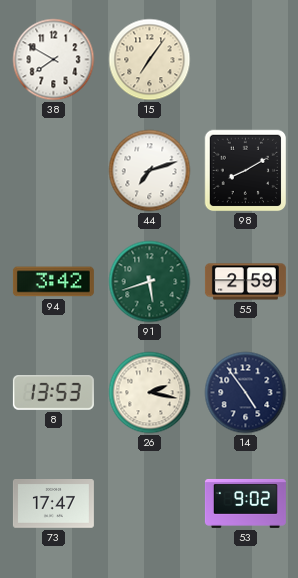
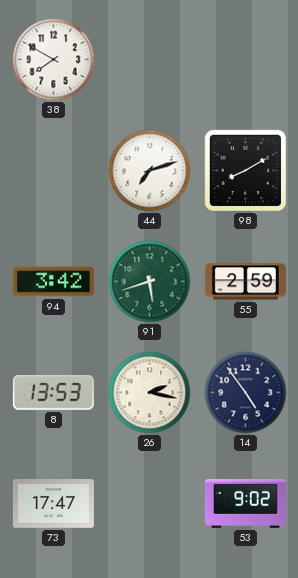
15: 7:06 -> none
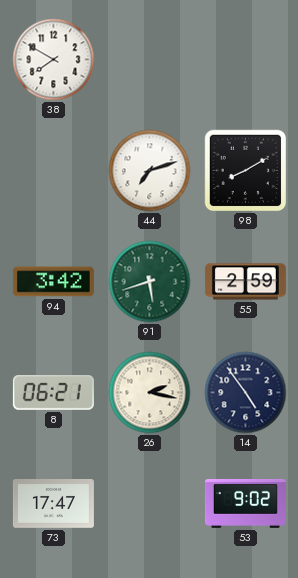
8: 13:53 -> 06:21
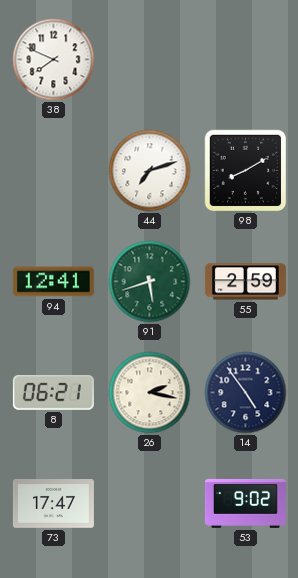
38: 7:50 -> 7:49
94: 3:42 -> 12:41
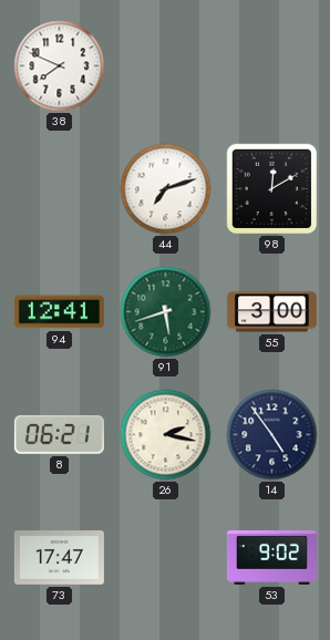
98: 8:10 -> 12:10
55: 2:59 -> 3:00
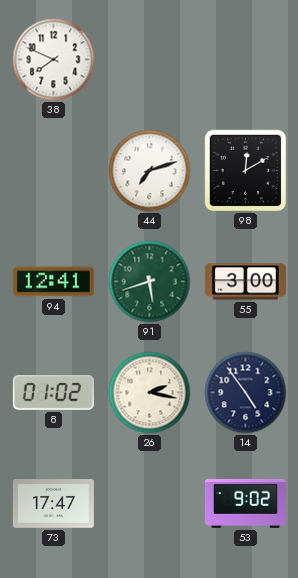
8: 06:21 -> 01:02
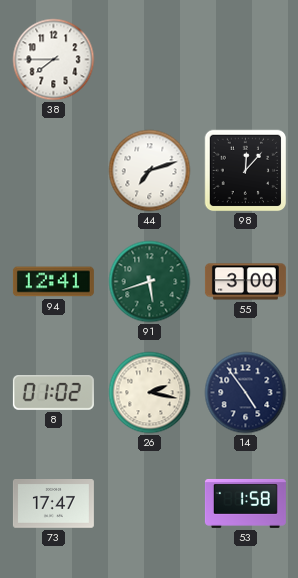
38: 7:49 -> 7:45
98: 12:10 -> 12:07
53: 9:02 -> 1:58
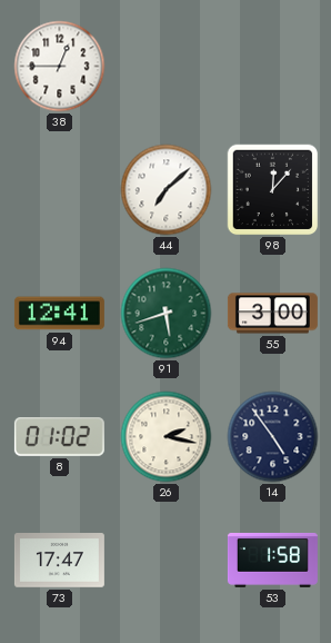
38: 7:45 -> 12:45
44: 7:12 -> 7:08
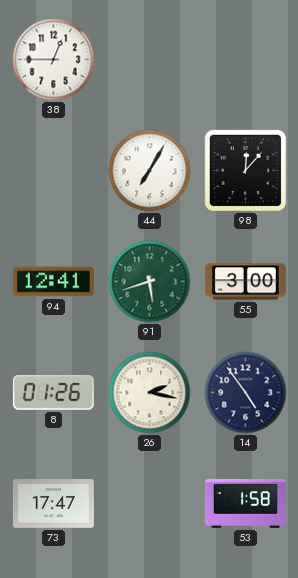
44: 7:08 -> 7:05
8: 01:02 -> 01:26
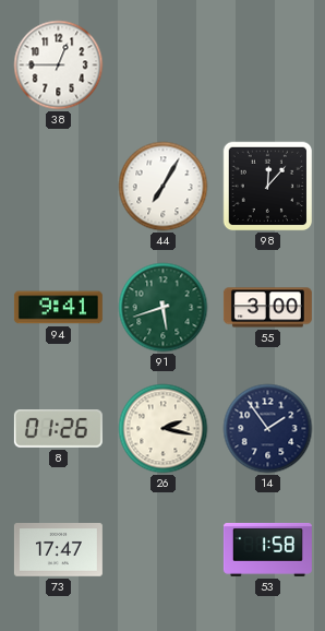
94: 12:41 -> 9:41
14: 4:54 -> 1:54
